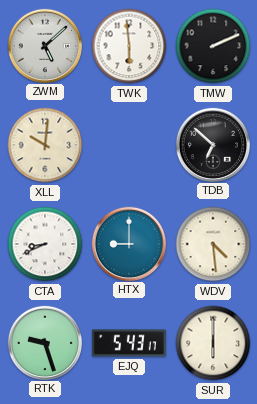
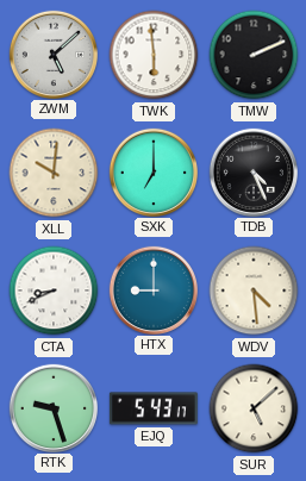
SXK: none -> 7:00
TDB: 6:52 -> 4:26
SUR: 6:00 -> 5:08
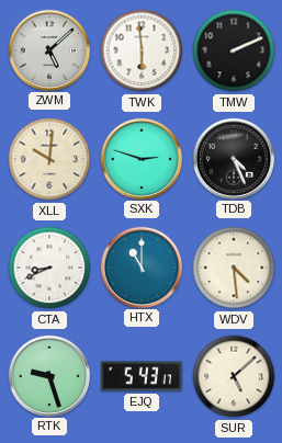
SXK: 7:00 -> 2:48
HTX: 9:00 -> 11:00
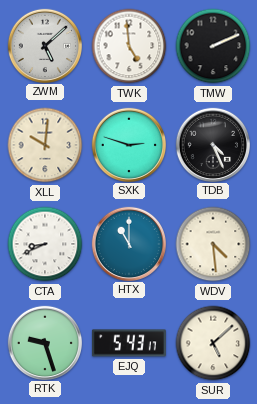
TWK: 5:59 -> 4:59
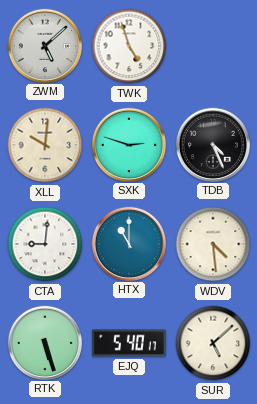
TWK: 4:59 -> 4:57
TMW: 2:11 -> none
CTA: 8:41 -> 9:01
RTK: 9:27 -> 5:27
EJQ: 5:43 -> 5:40
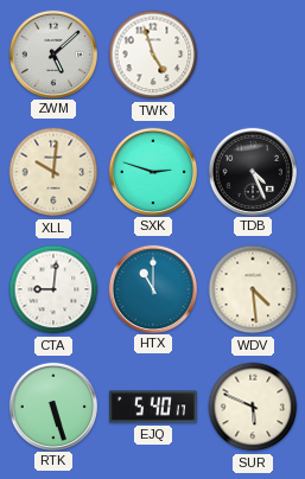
SUR: 5:08 -> 5:49
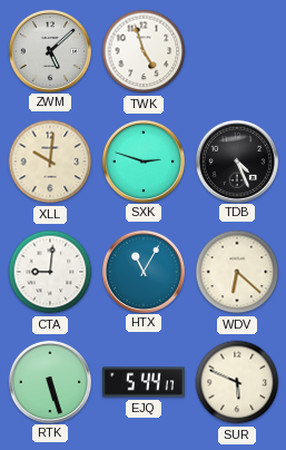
HTX: 11:00 -> 11:05
WDV: 4:29 -> 6:22
EJQ: 5:40 -> 5:44
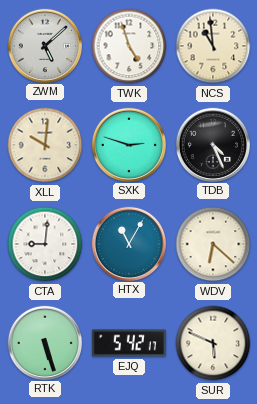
NCS: none -> 10:59
EJQ: 5:44 -> 5:42
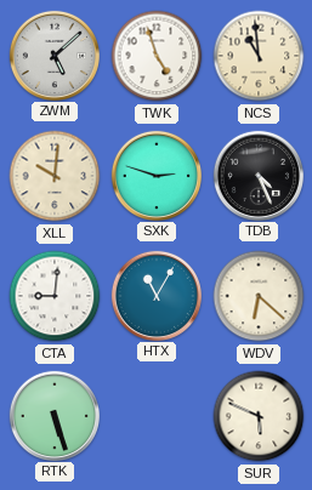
EJQ: 5:42 -> none
